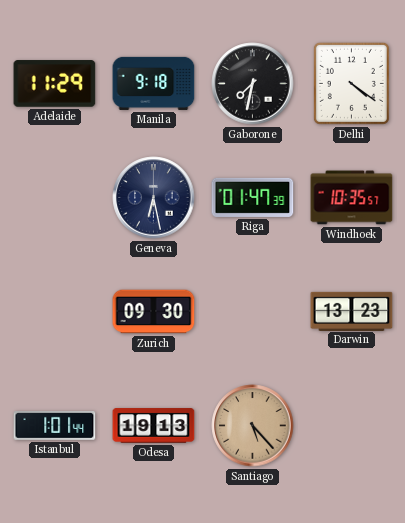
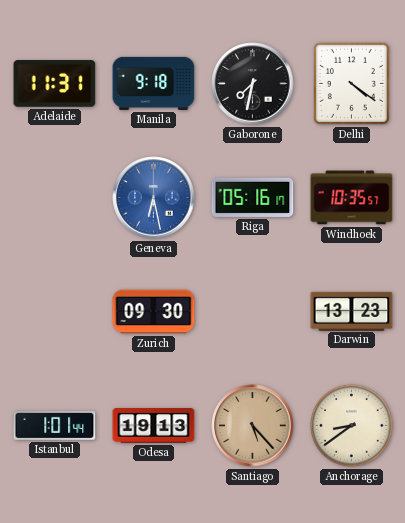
Adelaide: 11:29 -> 11:31
Geneva dial: navy -> blue
Riga: 01:47 -> 05:16
Anchorage: none -> 8:39
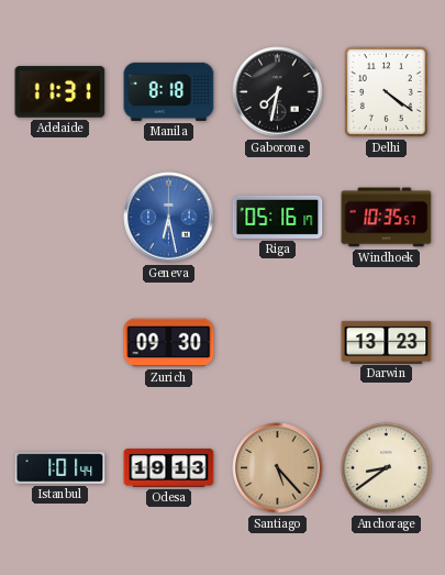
Manila: 9:18 -> 8:18
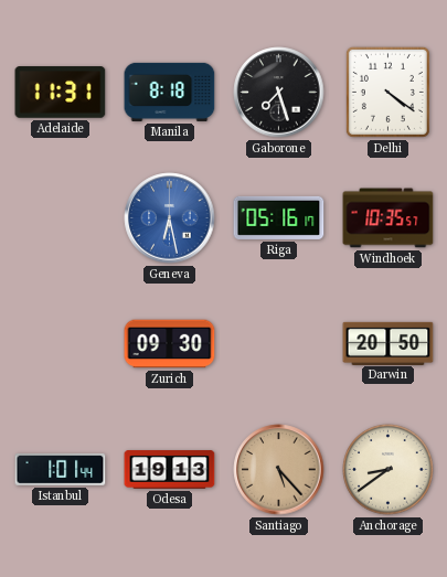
Gaborone: 7:32 -> 7:27
Darwin: 13:23 -> 20:50
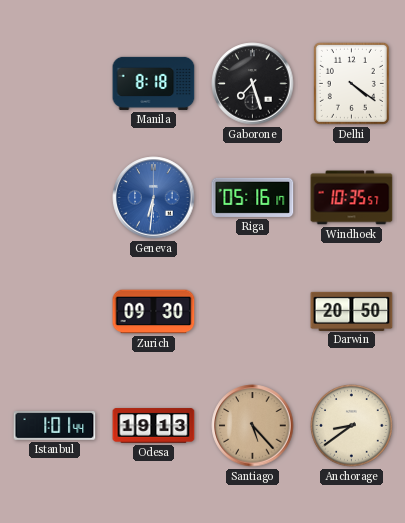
Adelaide: 11:31 -> none
Geneva: 6:28 -> 6:31
